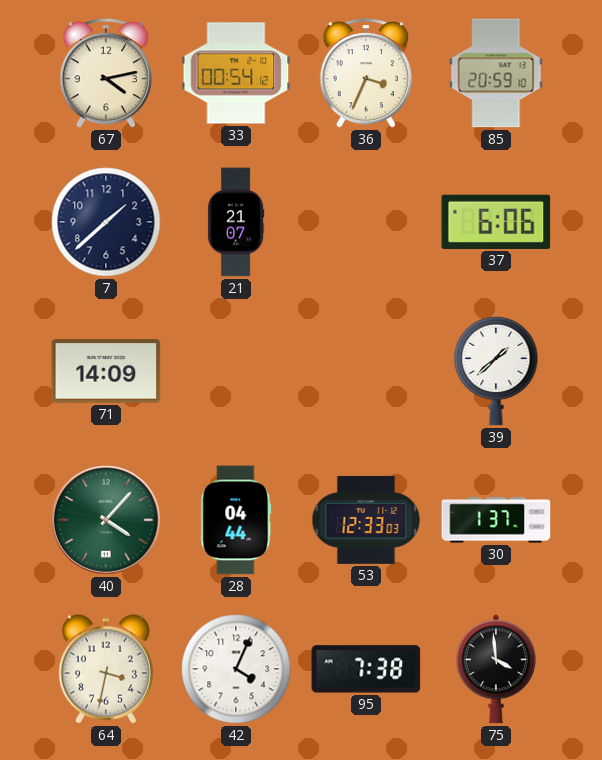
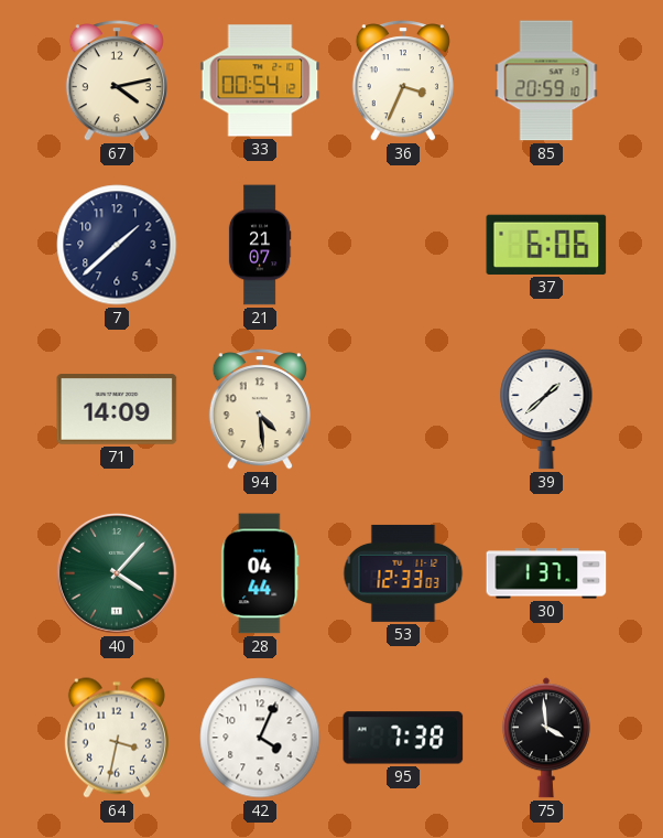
94: none -> 4:29
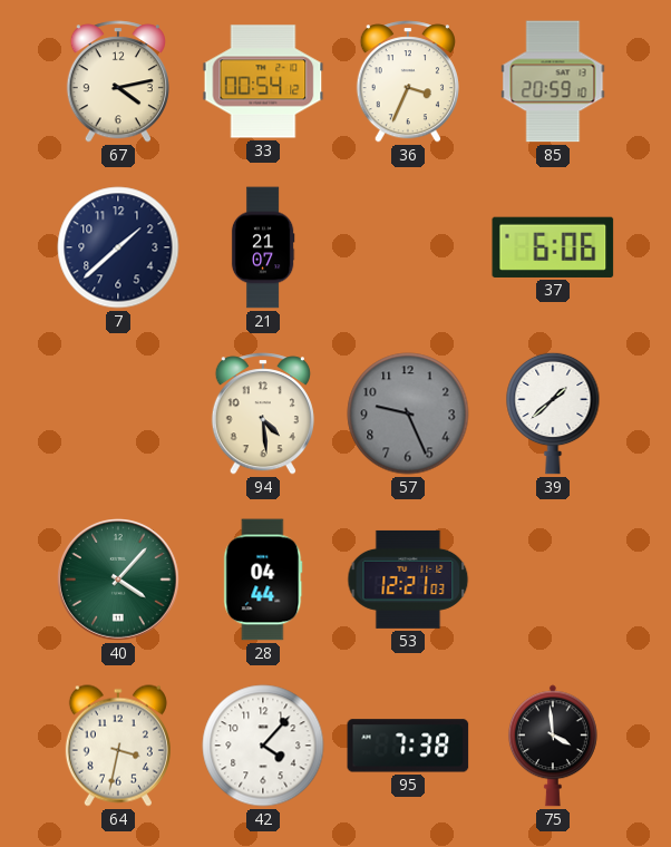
71: 14:09 -> none
57: none -> 9:26
53: 12:33 -> 12:21
30: 1:37 -> none
42: 4:04 -> 4:07
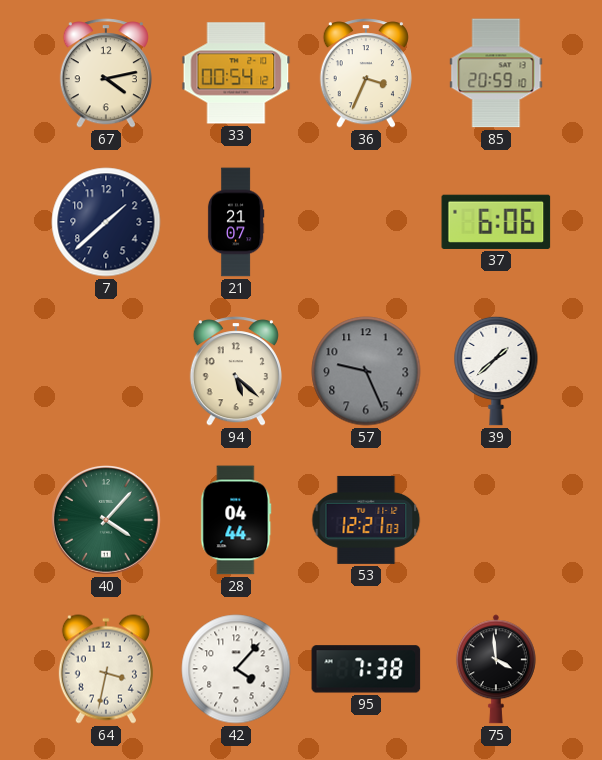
94: 4:29 -> 5:22
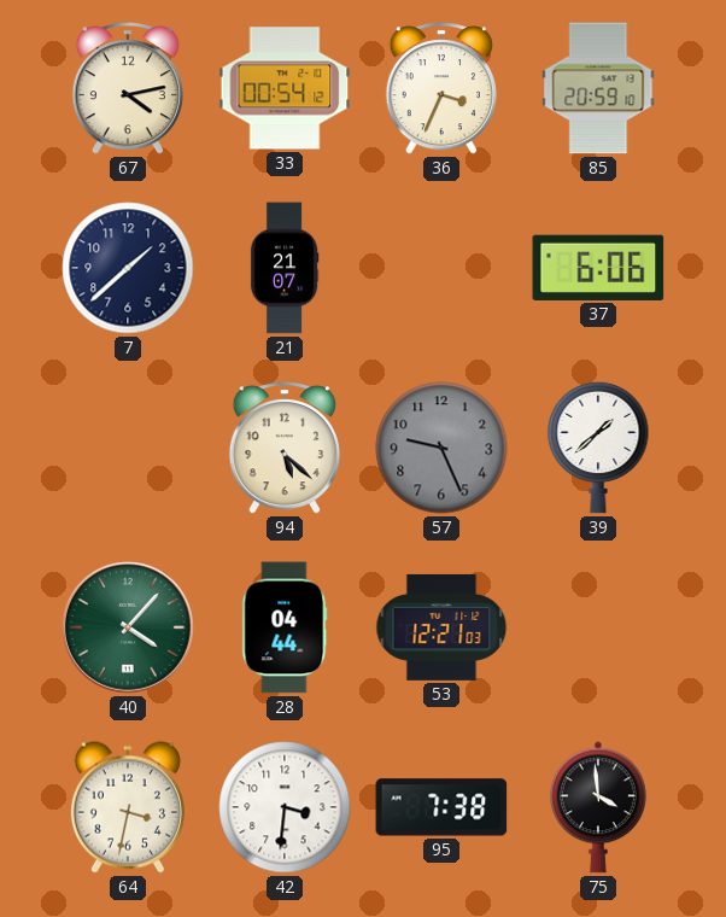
42: 4:07 -> 3:31
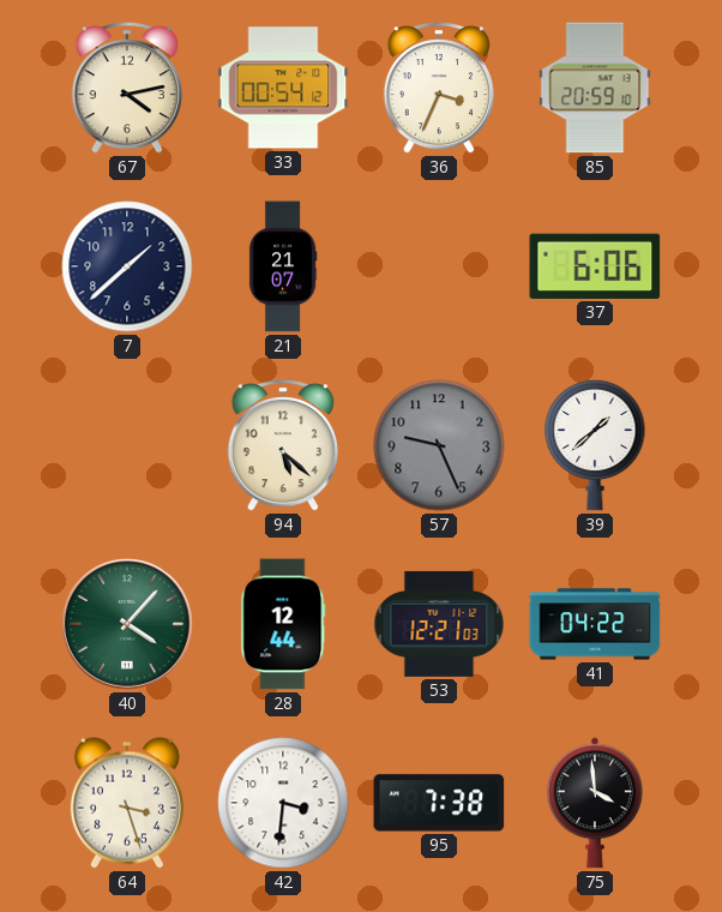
28: 04:44 -> 12:44
41: none -> 04:22
64: 3:32 -> 3:27
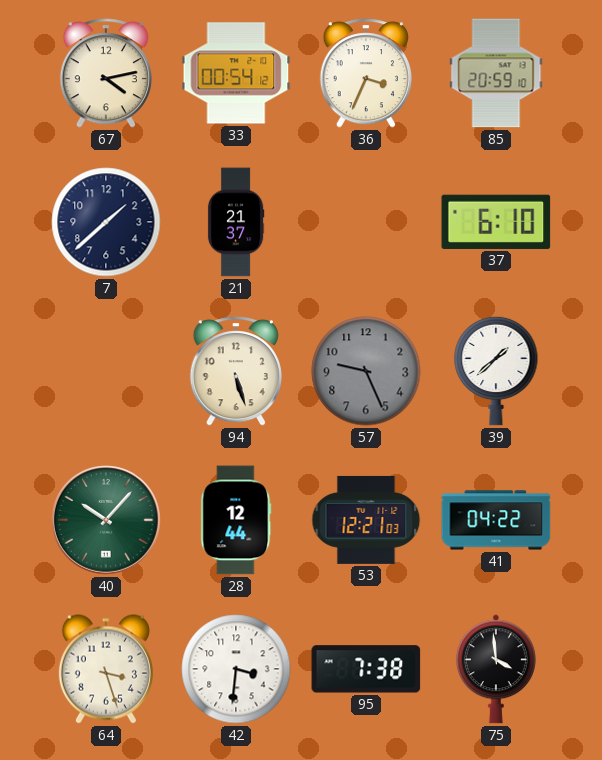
21: 21:07 -> 21:37
37: 6:06 -> 6:10
94: 5:22 -> 5:27
40: 4:07 -> 10:07
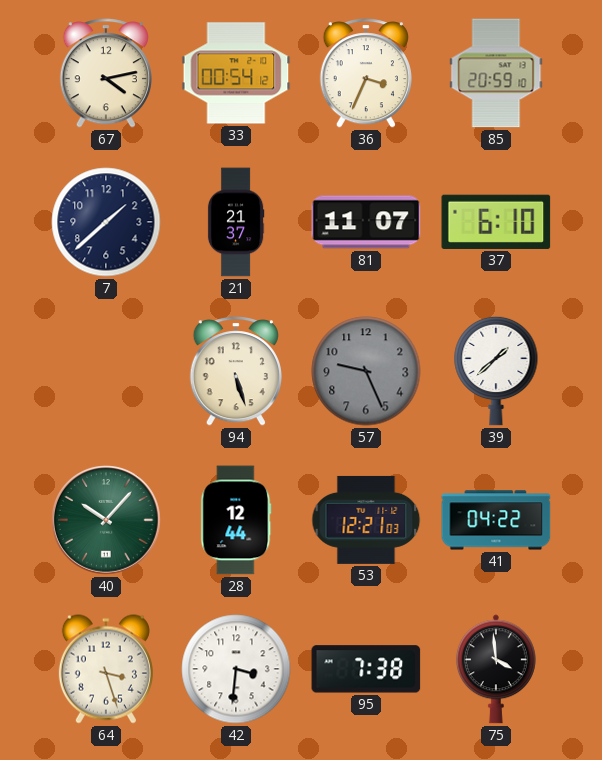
81: none -> 11:07
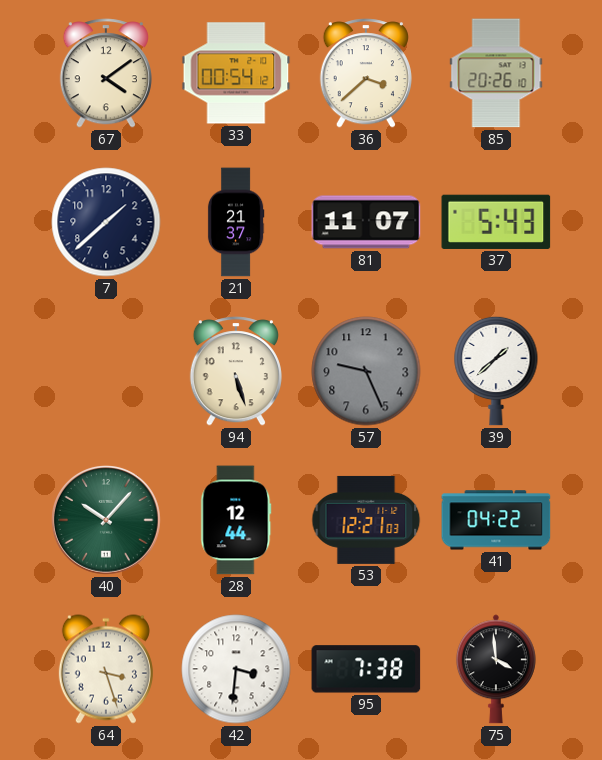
67: 4:13 -> 4:09
36: 3:34 -> 3:38
85: 20:59 -> 20:26
37: 6:10 -> 5:43
